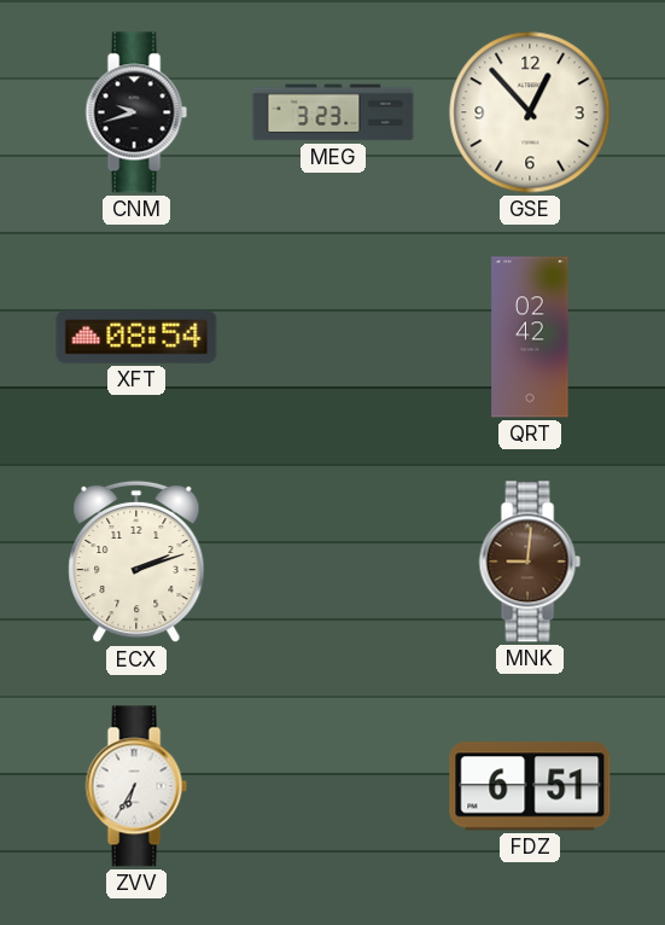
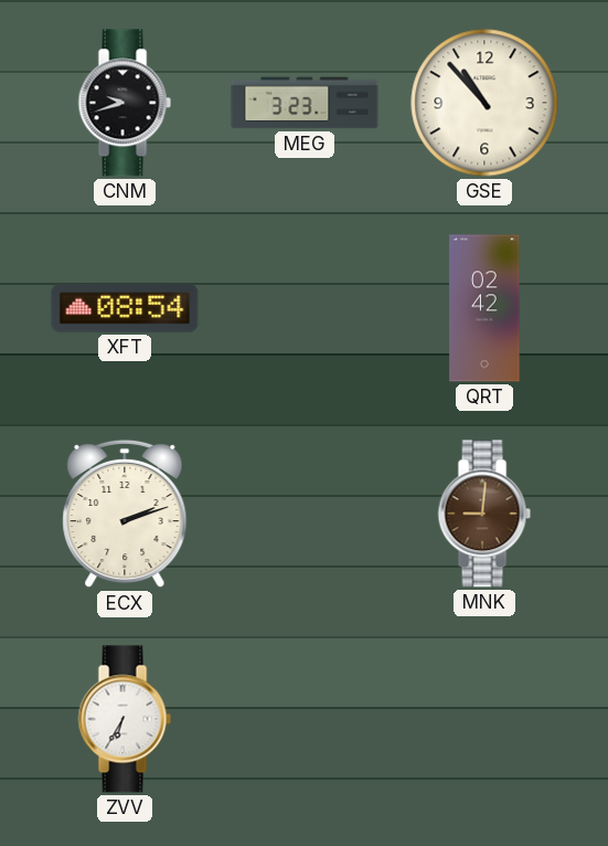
GSE: 12:53 -> 10:53
FDZ: 6:51 -> none
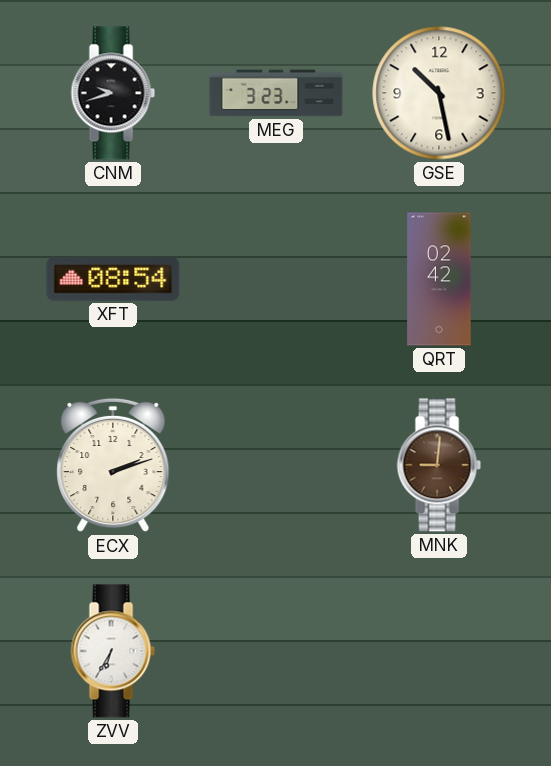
GSE: 10:53 -> 10:28
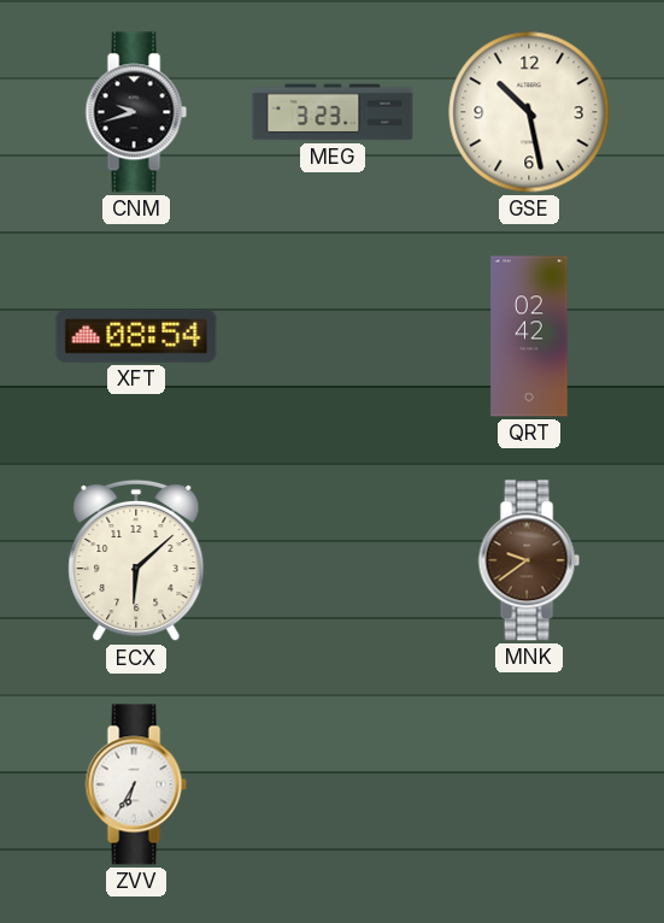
ECX: 2:12 -> 6:08
MNK: 9:01 -> 9:39
